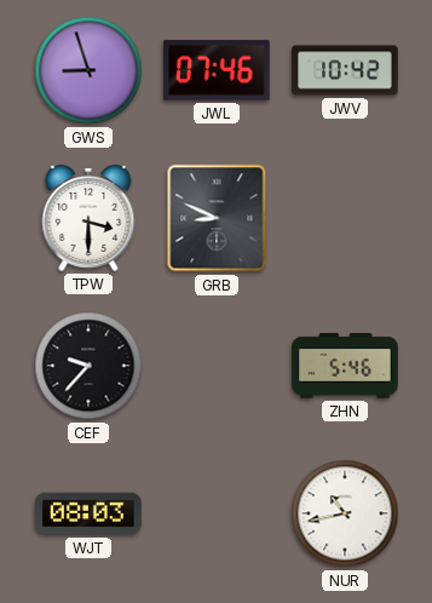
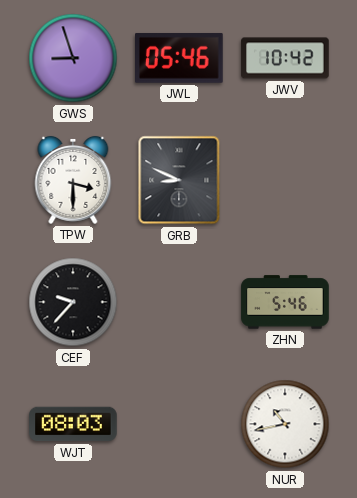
JWL: 07:46 -> 05:46
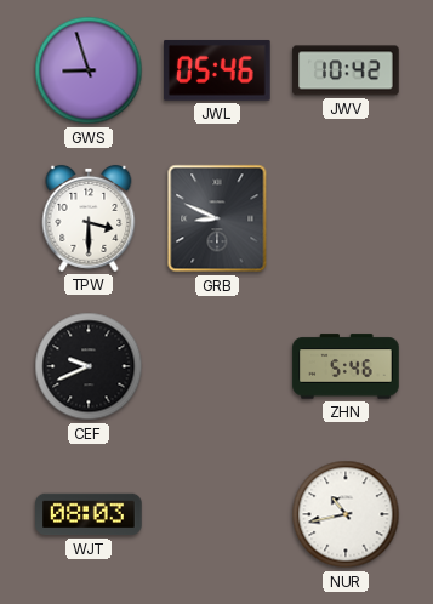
CEF: 9:37 -> 9:41
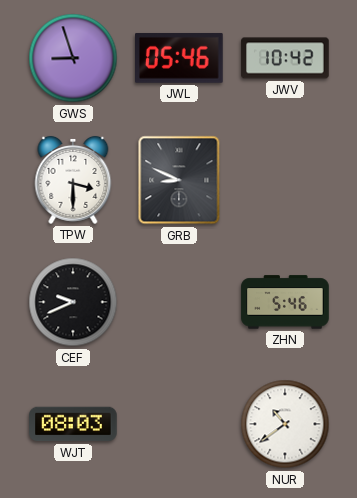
NUR: 10:43 -> 10:39
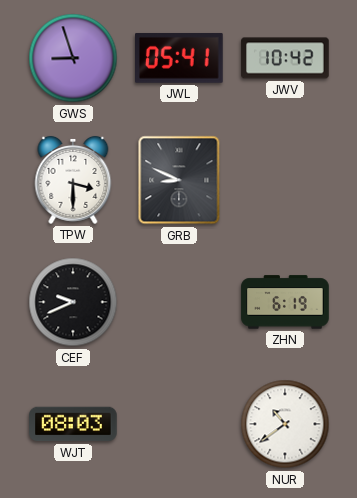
JWL: 05:46 -> 05:41
ZHN: 5:46 -> 6:19
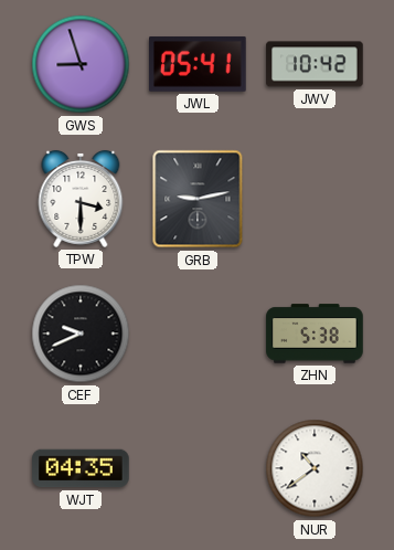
GRB: 8:49 -> 9:13
ZHN: 6:19 -> 5:38
WJT: 08:03 -> 04:35
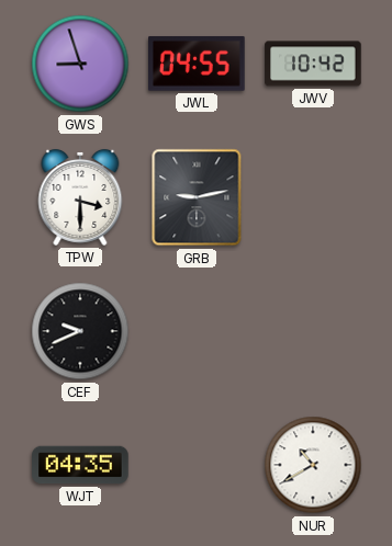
JWL: 05:41 -> 04:55
ZHN: 5:38 -> none
NUR: 10:39 -> 10:40
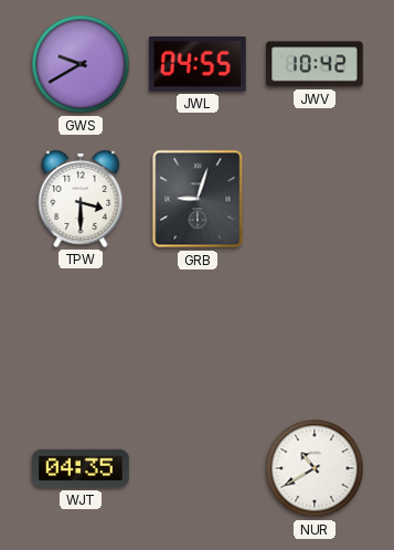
GWS: 8:57 -> 9:40
GRB: 9:13 -> 9:03
CEF: 9:41 -> none
